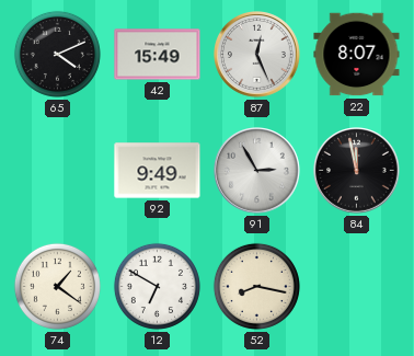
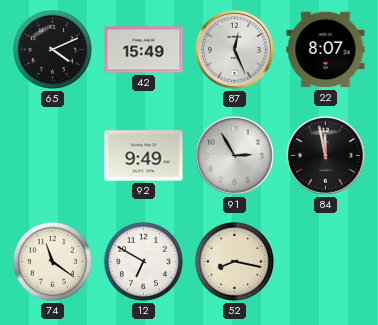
74: 1:21 -> 11:21
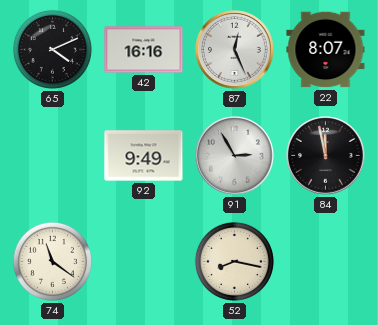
42: 15:49 -> 16:16
12: 6:50 -> none
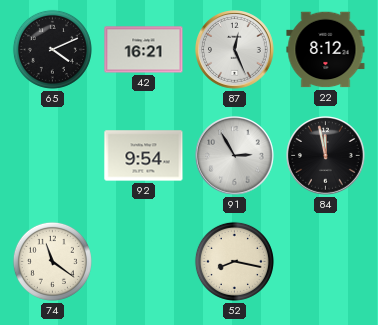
42: 16:16 -> 16:21
22: 8:07 -> 8:12
92: 9:49 -> 9:54
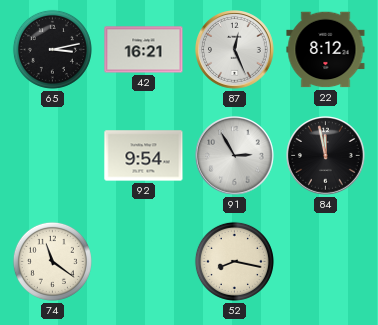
65: 4:11 -> 3:13
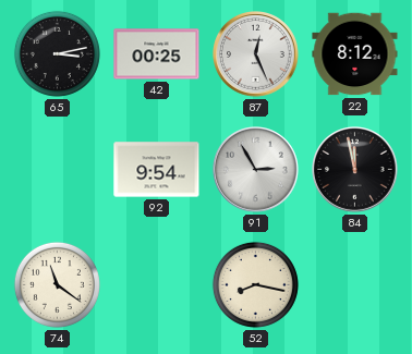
42: 16:21 -> 00:25
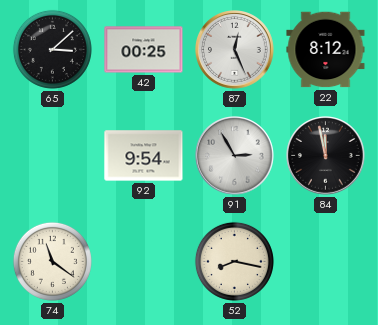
65: 3:13 -> 3:08
